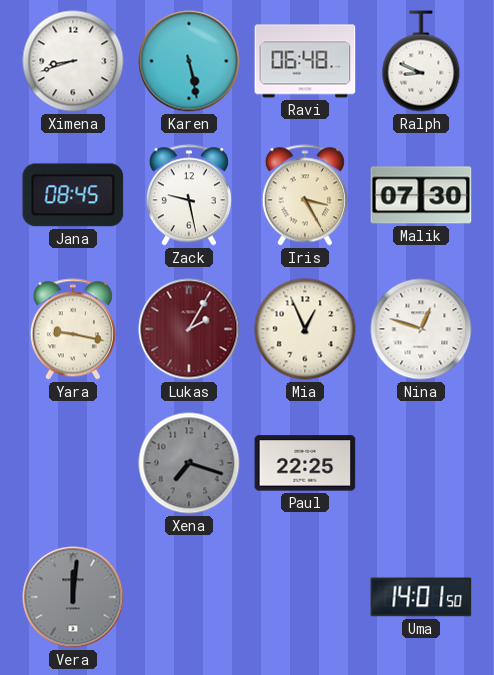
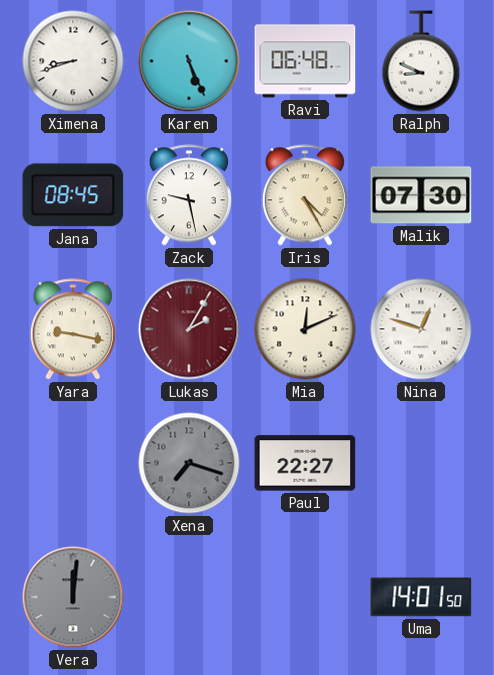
Karen: 5:28 -> 5:26
Iris: 3:25 -> 4:25
Mia: 12:56 -> 12:11
Paul: 22:25 -> 22:27
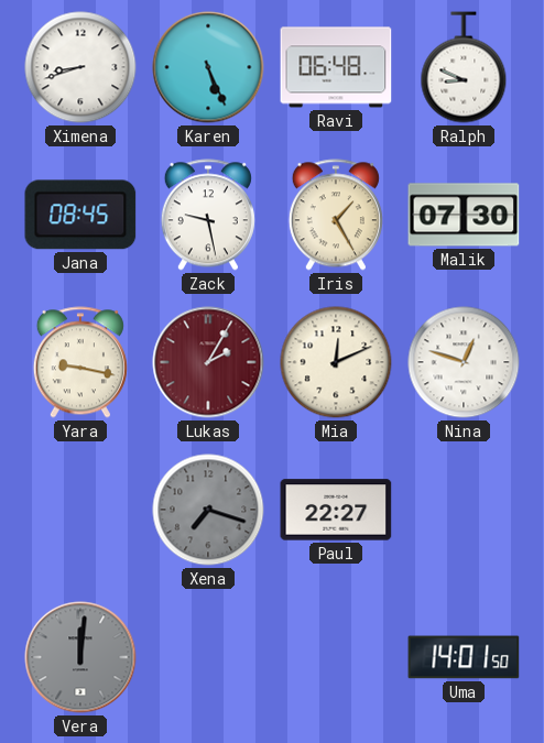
Iris: 4:25 -> 1:25
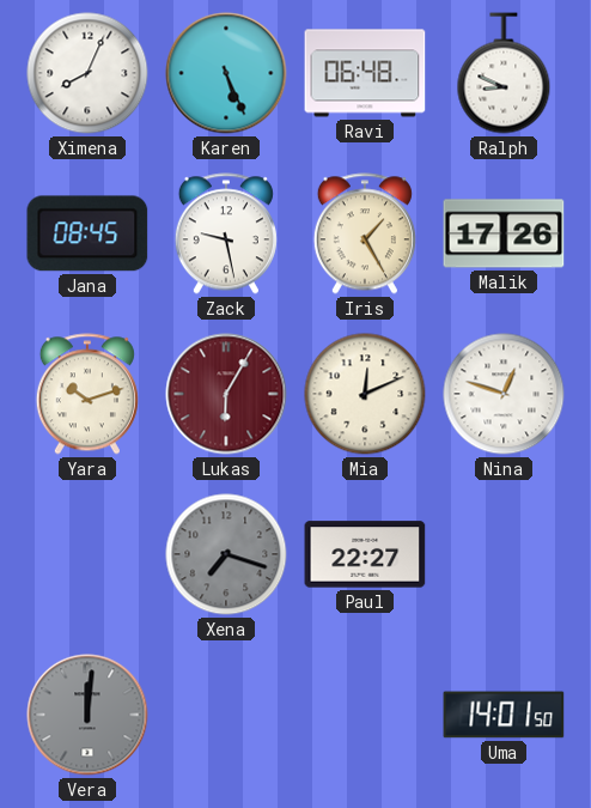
Ximena: 8:42 -> 8:04
Malik: 07:30 -> 17:26
Yara: 9:17 -> 10:12
Lukas: 2:05 -> 6:05
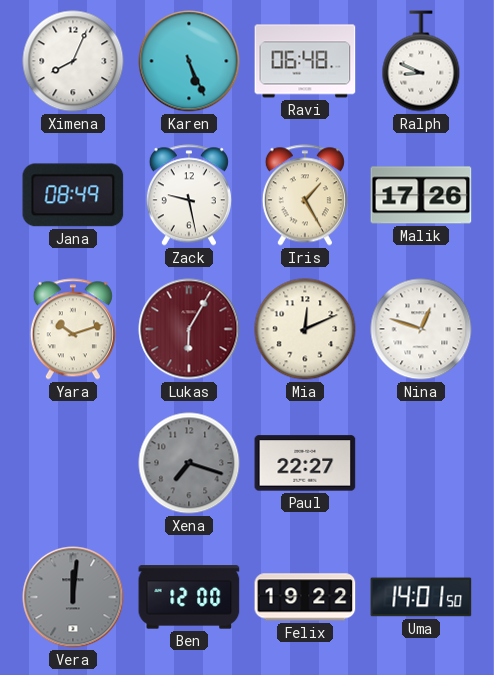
Jana: 08:45 -> 08:49
Ben: none -> 12:00
Felix: none -> 19:22
